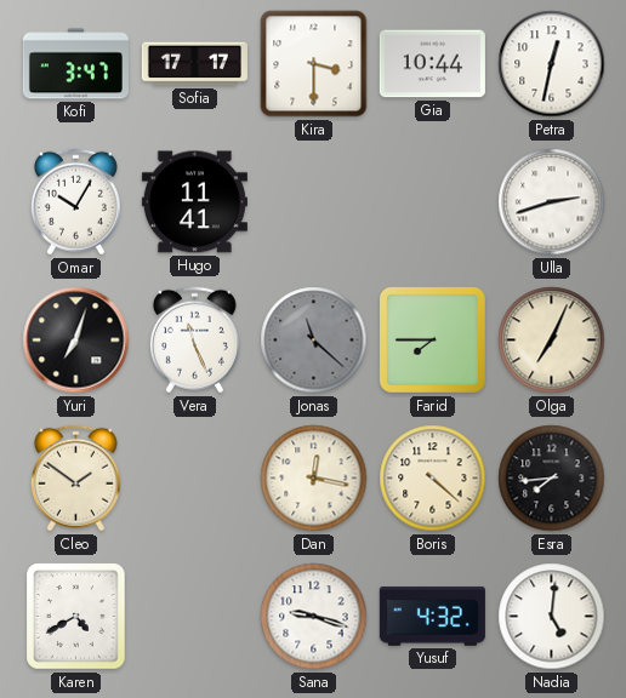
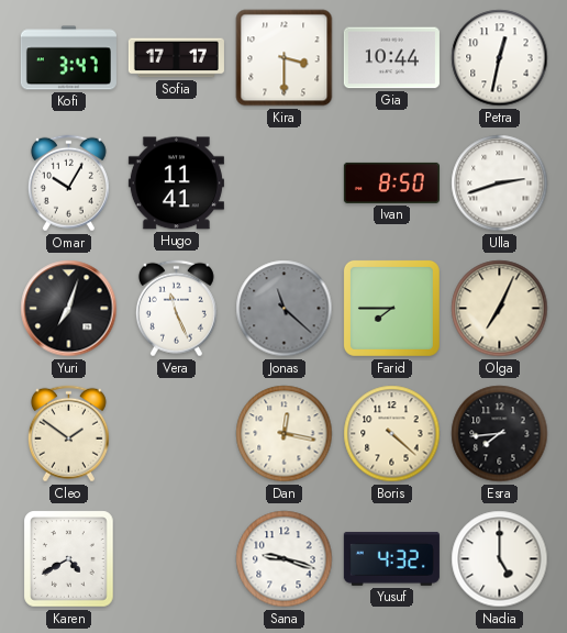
Ivan: none -> 8:50
Nadia: 5:01 -> 5:00
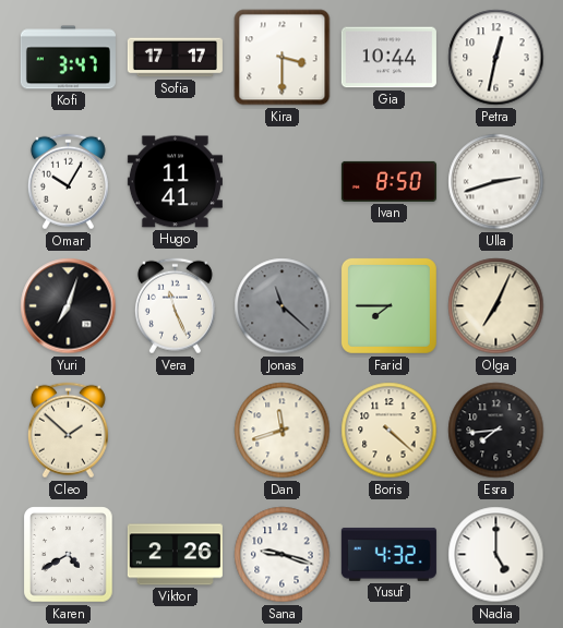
Cleo: 1:51 -> 1:52
Dan: 12:17 -> 11:42
Viktor: none -> 2:26
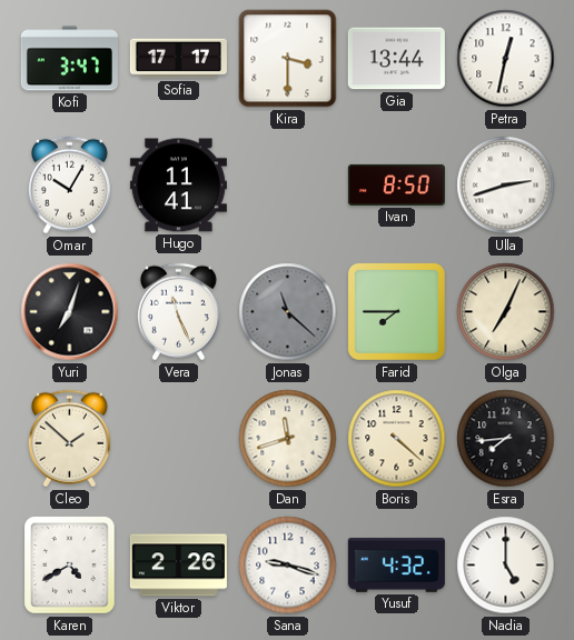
Gia: 10:44 -> 13:44
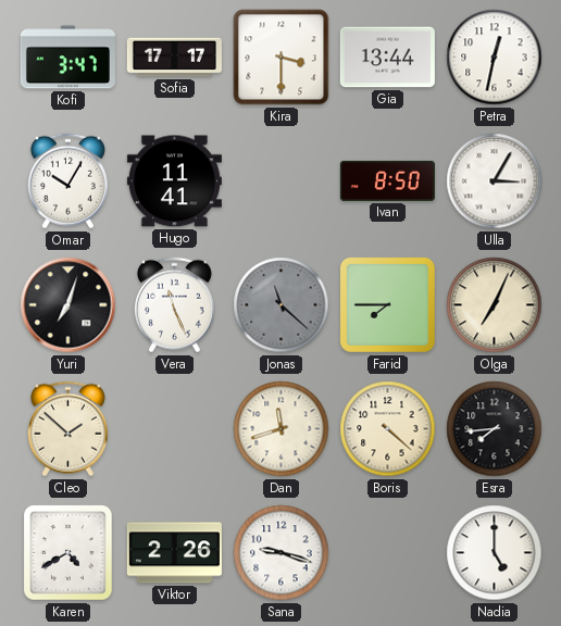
Ulla: 2:42 -> 3:05
Yusuf: 4:32 -> none
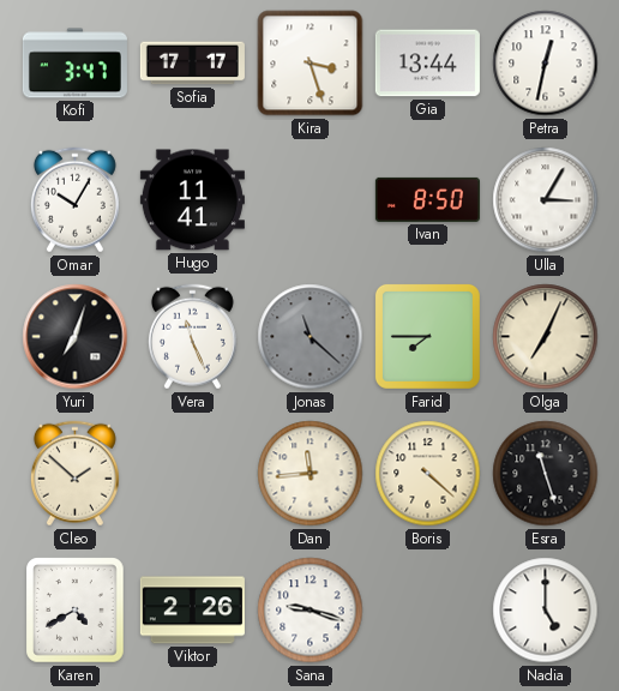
Kira: 3:30 -> 3:27
Dan: 11:42 -> 11:44
Esra: 7:44 -> 11:27
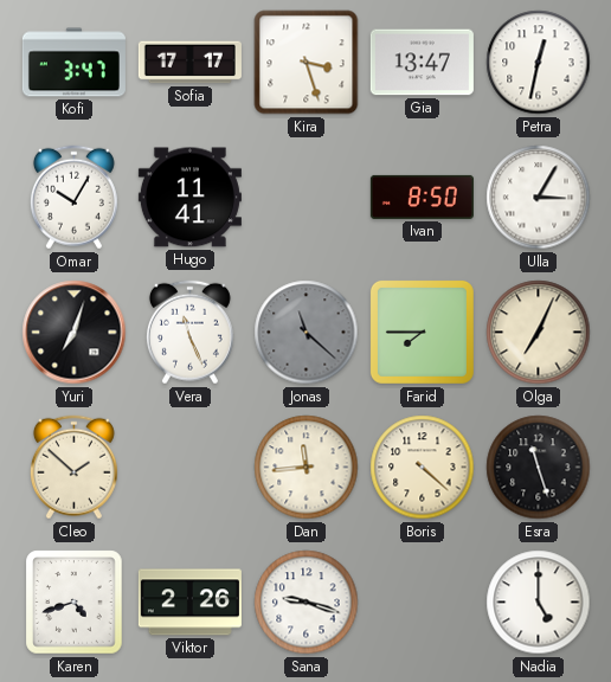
Gia: 13:44 -> 13:47
Karen: 4:40 -> 4:42
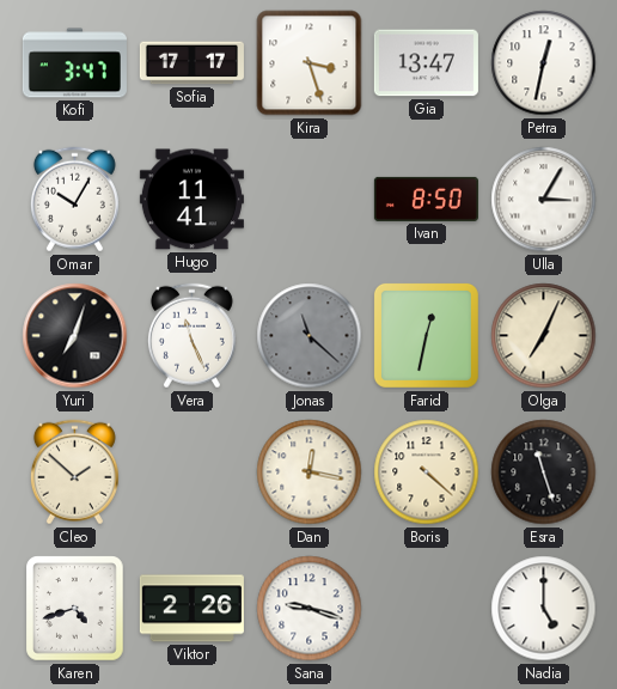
Farid: 7:45 -> 12:32
Dan: 11:44 -> 12:17
